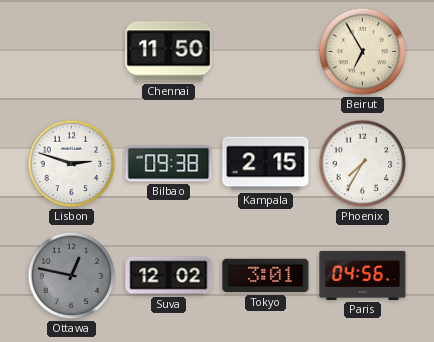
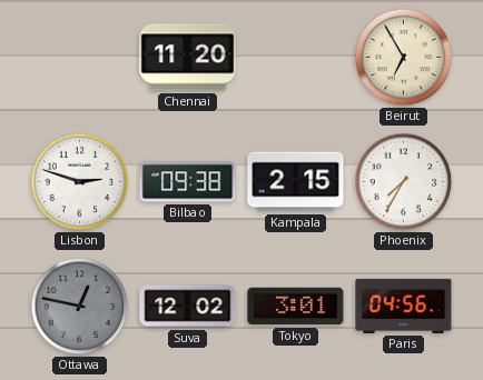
Chennai: 11:50 -> 11:20
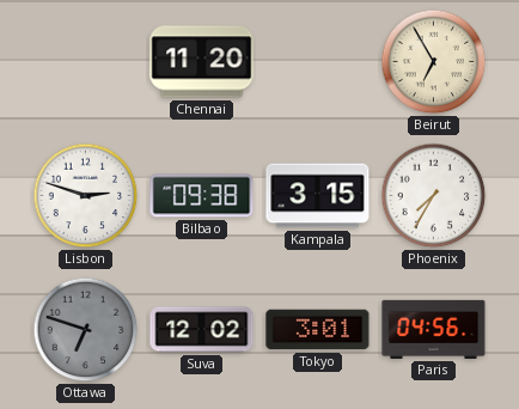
Kampala: 2:15 -> 3:15
Ottawa: 12:47 -> 6:48
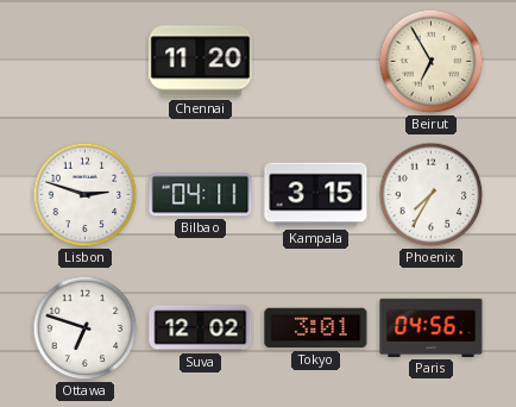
Bilbao: 09:38 -> 04:11
Ottawa dial: grey -> white
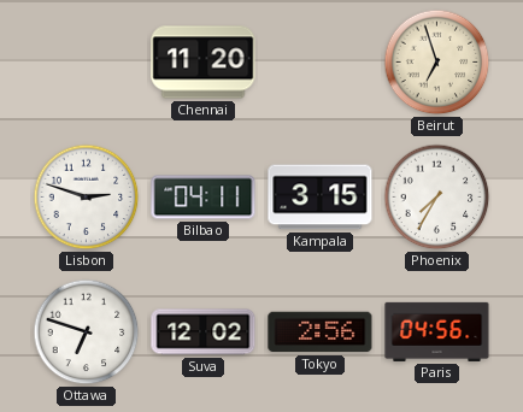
Beirut: 6:55 -> 6:57
Tokyo: 3:01 -> 2:56
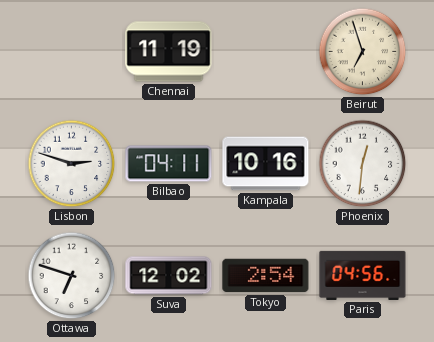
Chennai: 11:20 -> 11:19
Kampala: 3:15 -> 10:16
Phoenix: 7:35 -> 12:31
Tokyo: 2:56 -> 2:54
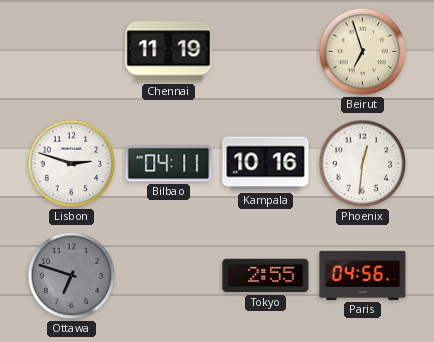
Ottawa dial: white -> grey
Suva: 12:02 -> none
Tokyo: 2:54 -> 2:55
